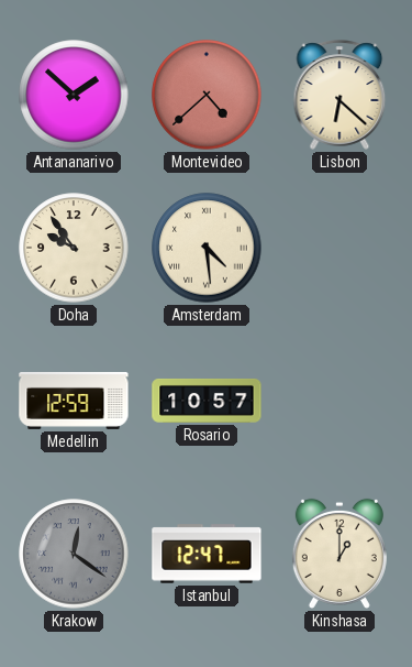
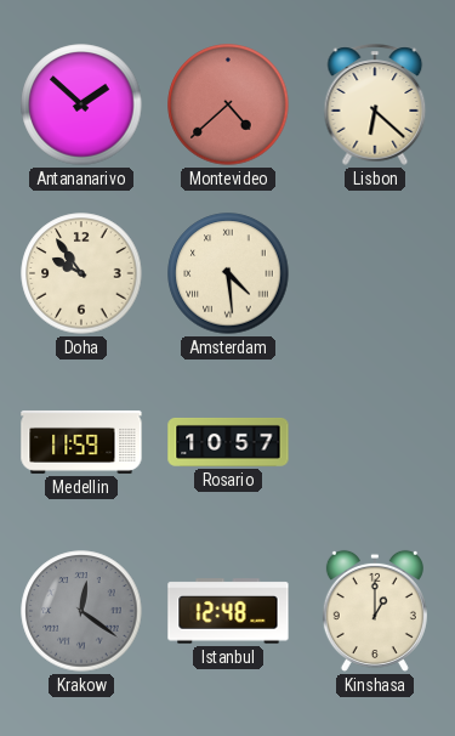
Medellin: 12:59 -> 11:59
Istanbul: 12:47 -> 12:48
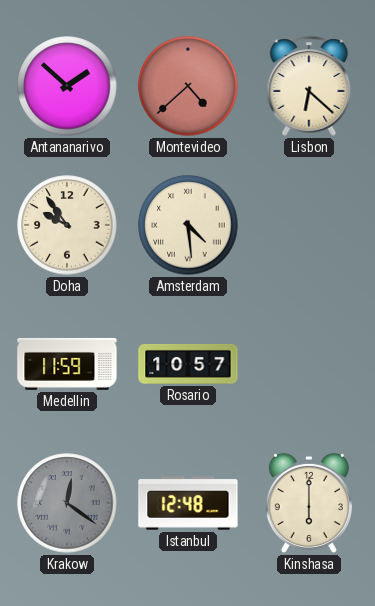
Kinshasa: 1:00 -> 6:00
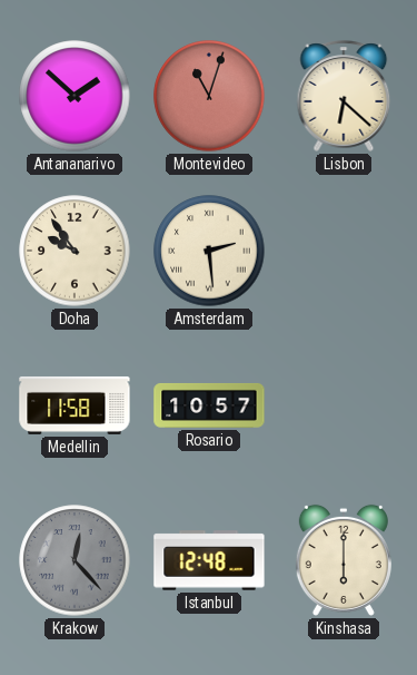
Montevideo: 4:38 -> 11:03
Amsterdam: 4:29 -> 2:29
Medellin: 11:59 -> 11:58
Krakow: 12:21 -> 12:23
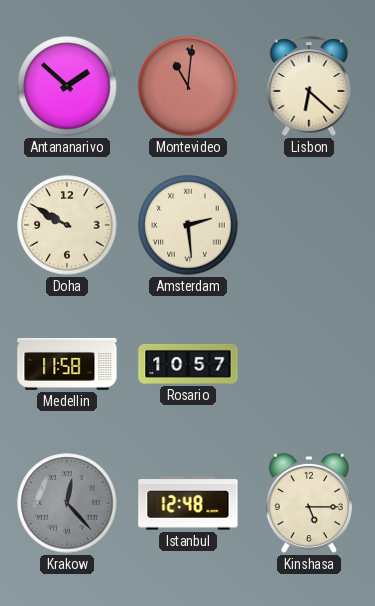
Montevideo: 11:03 -> 11:01
Doha: 9:54 -> 9:50
Kinshasa: 6:00 -> 5:15
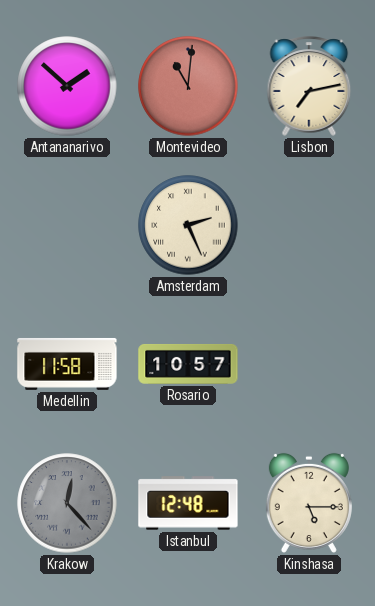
Lisbon: 6:22 -> 7:13
Doha: 9:50 -> none
Amsterdam: 2:29 -> 2:26
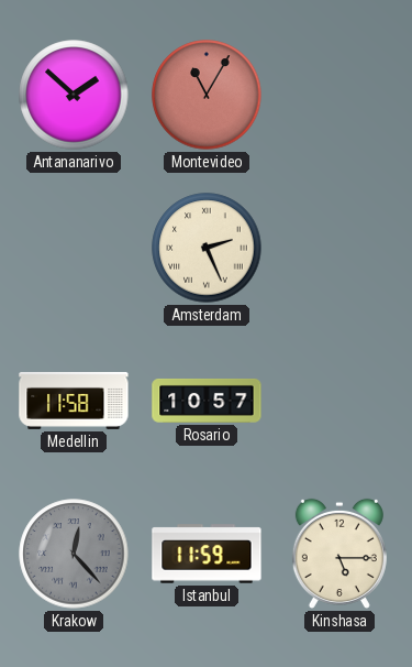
Montevideo: 11:01 -> 11:05
Lisbon: 7:13 -> none
Istanbul: 12:48 -> 11:59
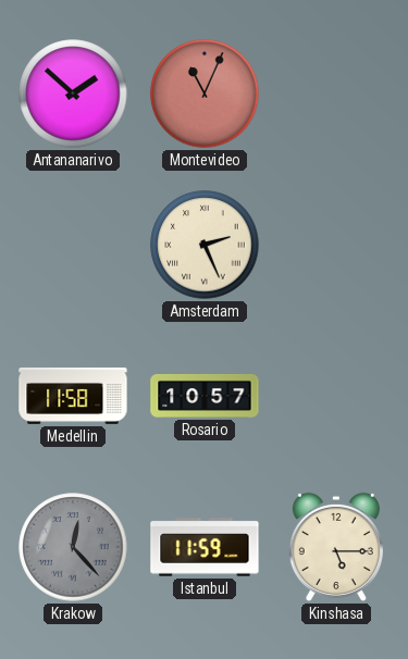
Montevideo: 11:05 -> 11:04
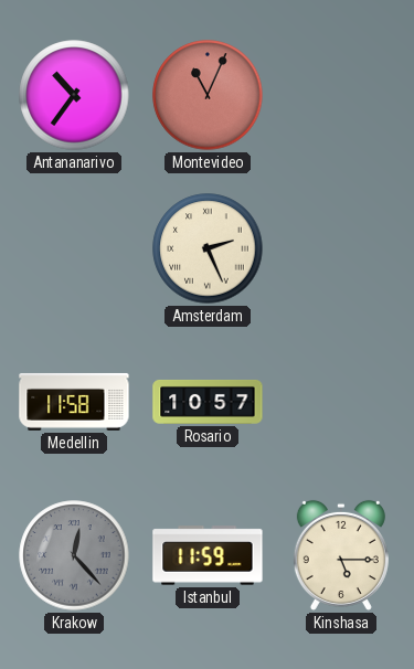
Antananarivo: 1:52 -> 10:36
